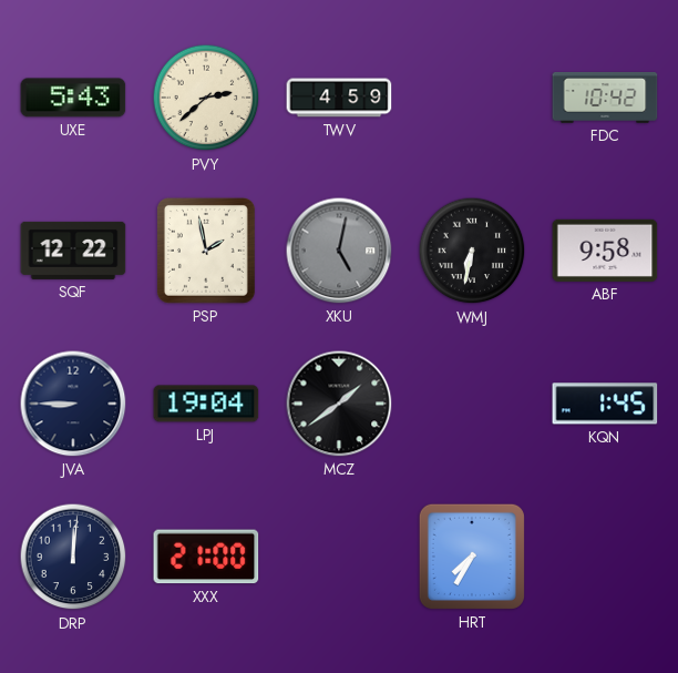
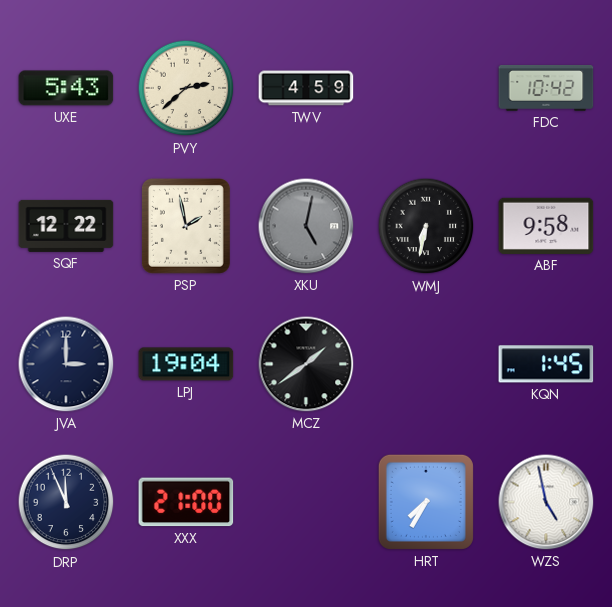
JVA: 8:45 -> 3:00
DRP: 12:01 -> 11:56
WZS: none -> 4:58
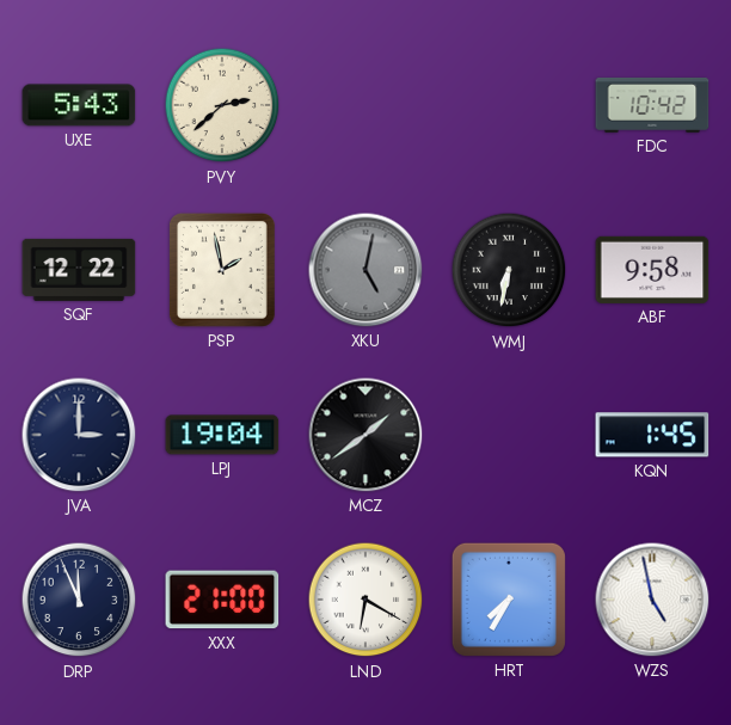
TWV: 4:59 -> none
LND: none -> 6:20
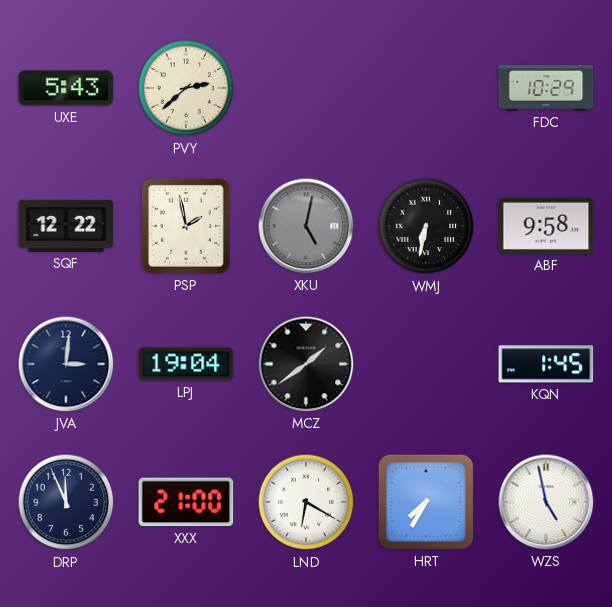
FDC: 10:42 -> 10:29
JVA: 3:00 -> 3:01
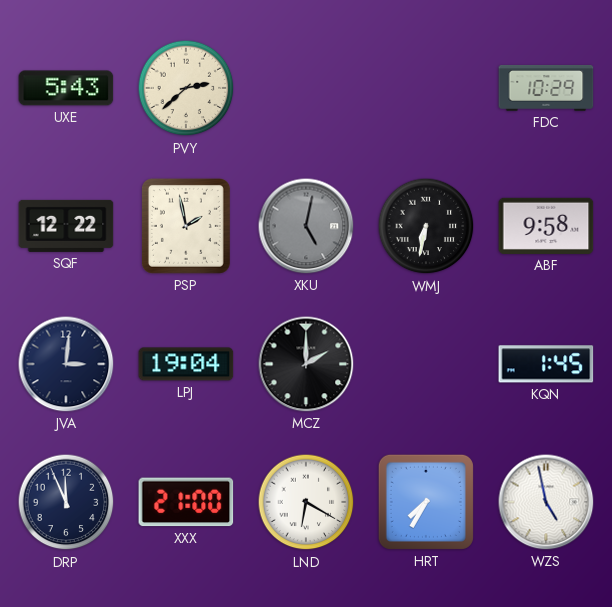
MCZ: 1:39 -> 2:00
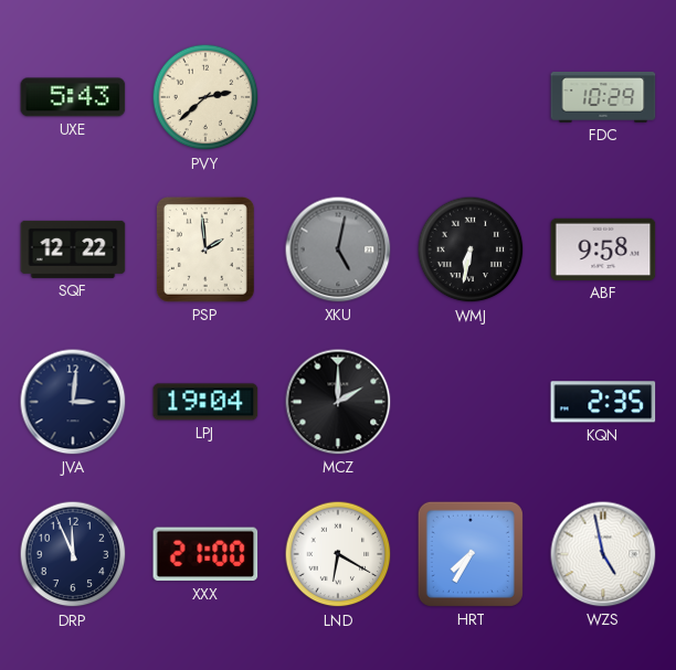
PSP: 1:58 -> 1:59
KQN: 1:45 -> 2:35
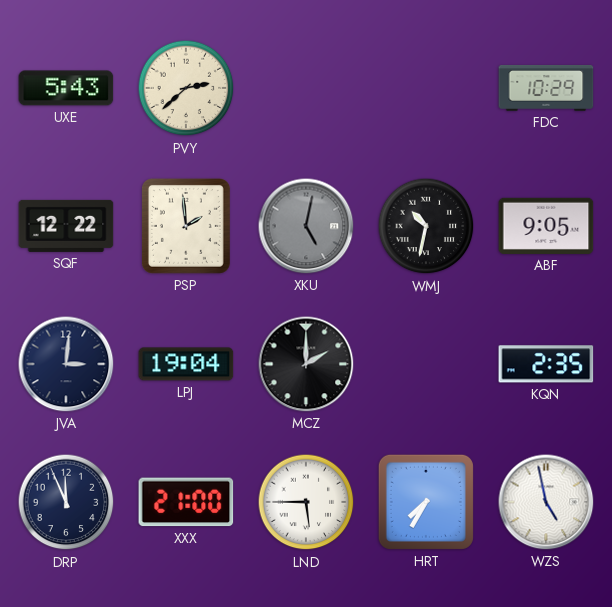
WMJ: 6:32 -> 10:32
ABF: 9:58 -> 9:05
LND: 6:20 -> 5:45
